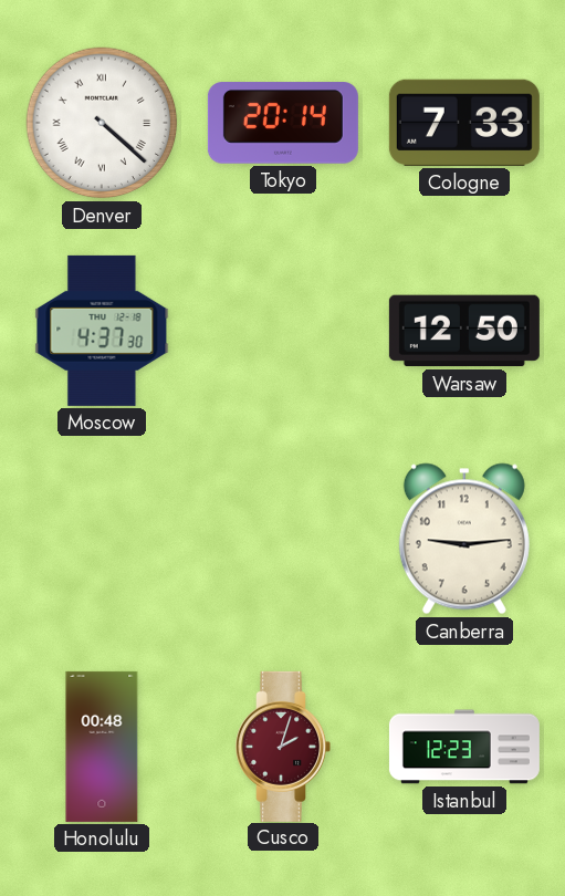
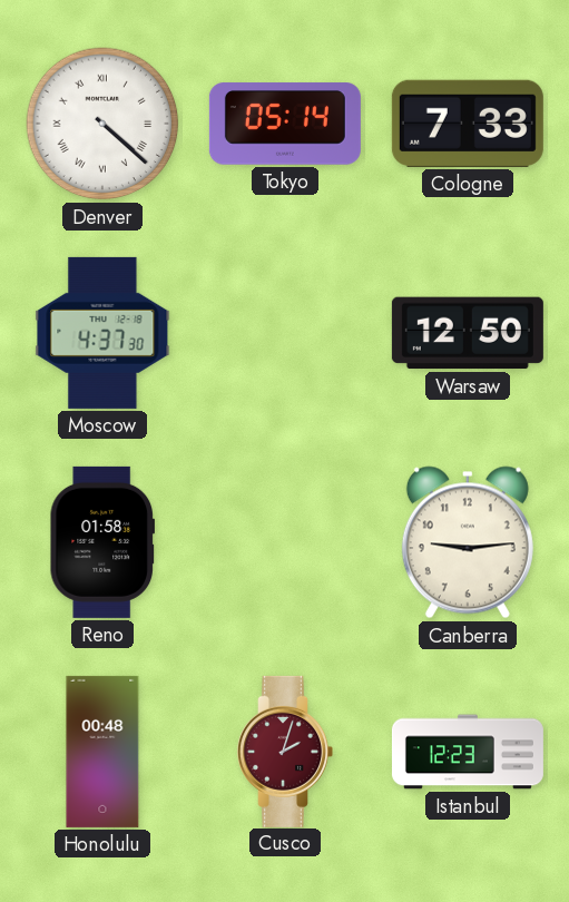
Tokyo: 20:14 -> 05:14
Reno: none -> 01:58
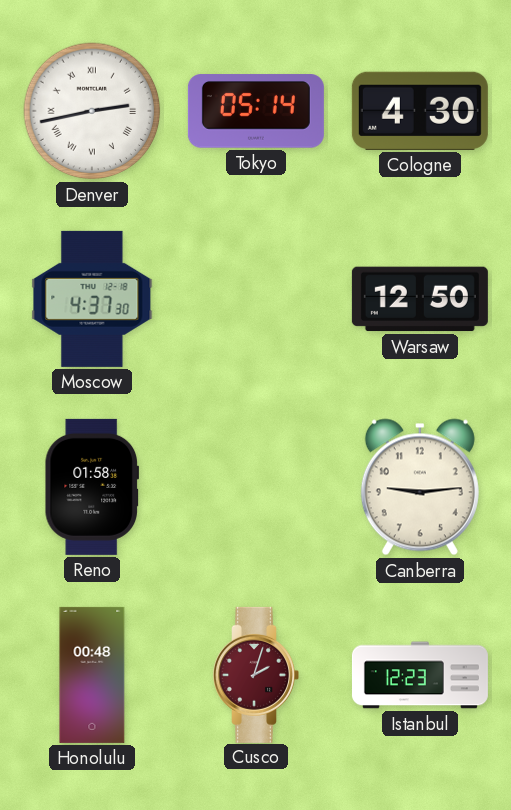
Denver: 4:22 -> 2:43
Cologne: 7:33 -> 4:30
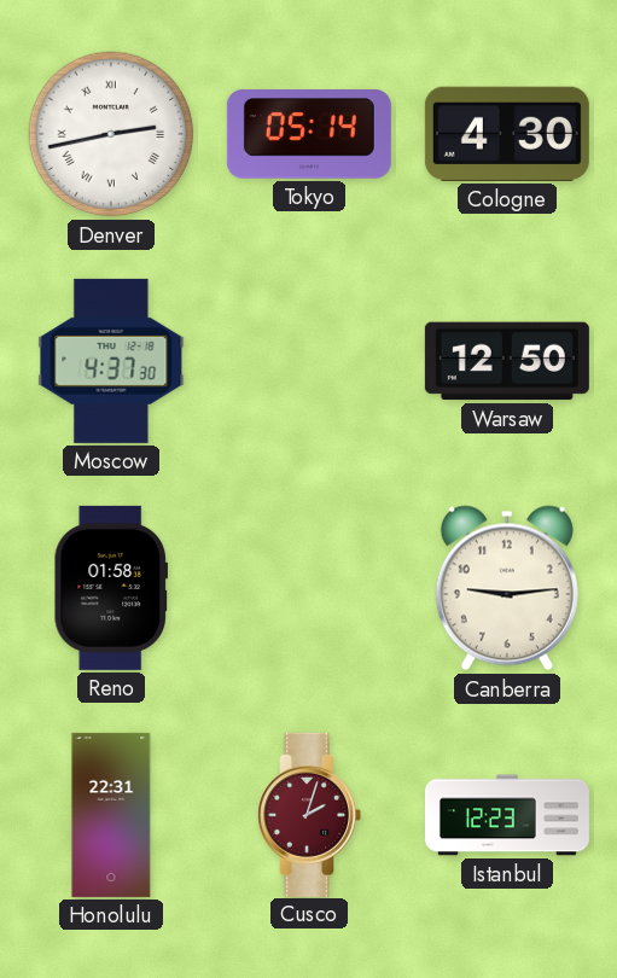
Honolulu: 00:48 -> 22:31
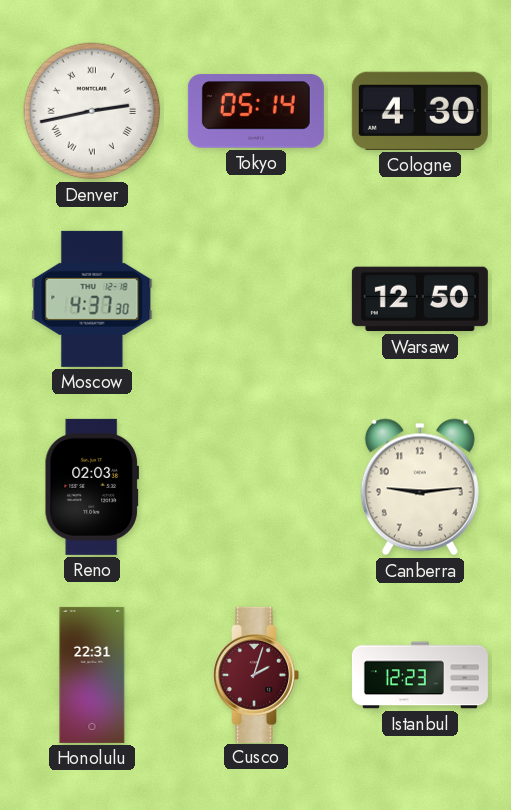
Reno: 01:58 -> 02:03
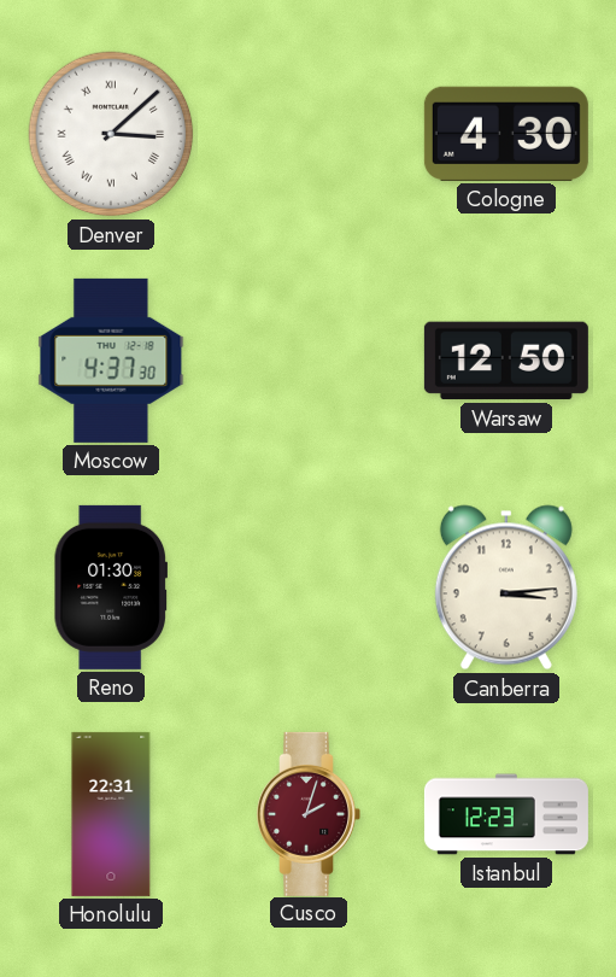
Denver: 2:43 -> 3:08
Tokyo: 05:14 -> none
Reno: 02:03 -> 01:30
Canberra: 9:14 -> 3:14
